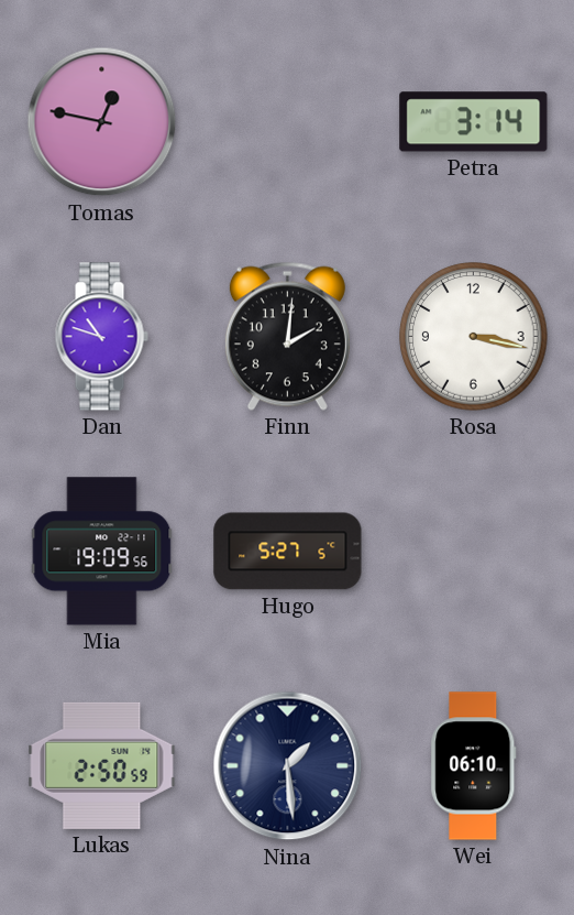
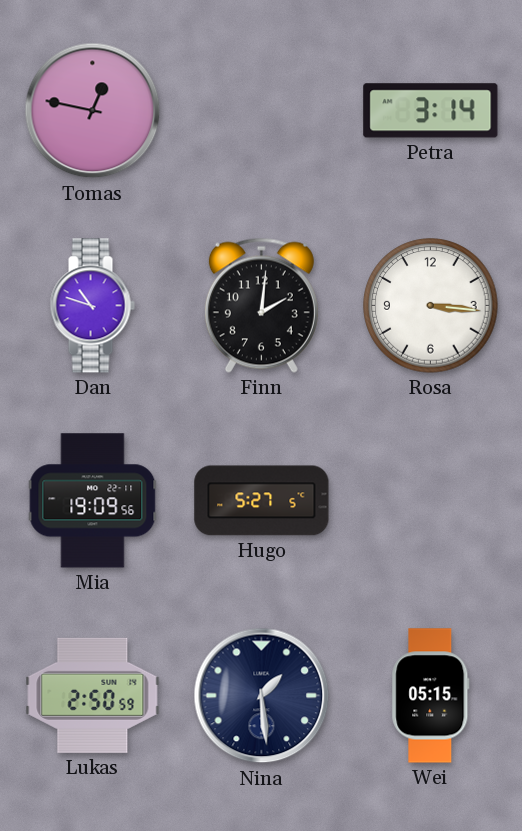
Rosa: 3:17 -> 3:16
Wei: 06:10 -> 05:15
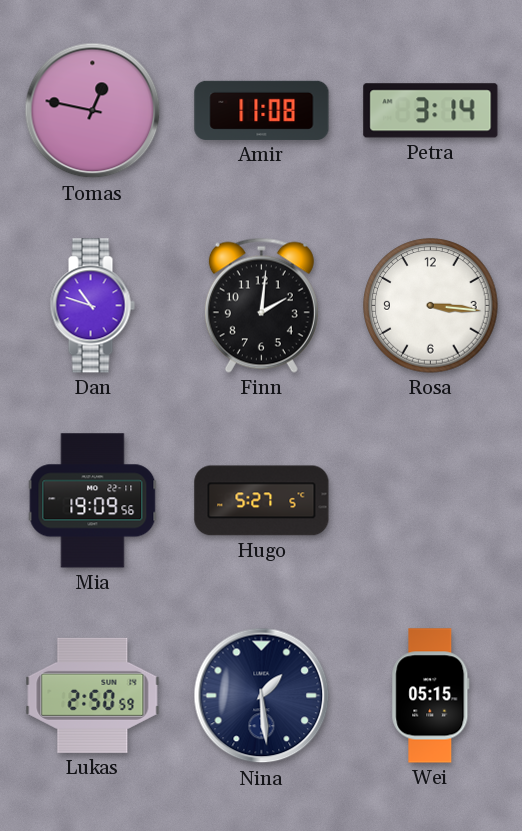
Amir: none -> 11:08
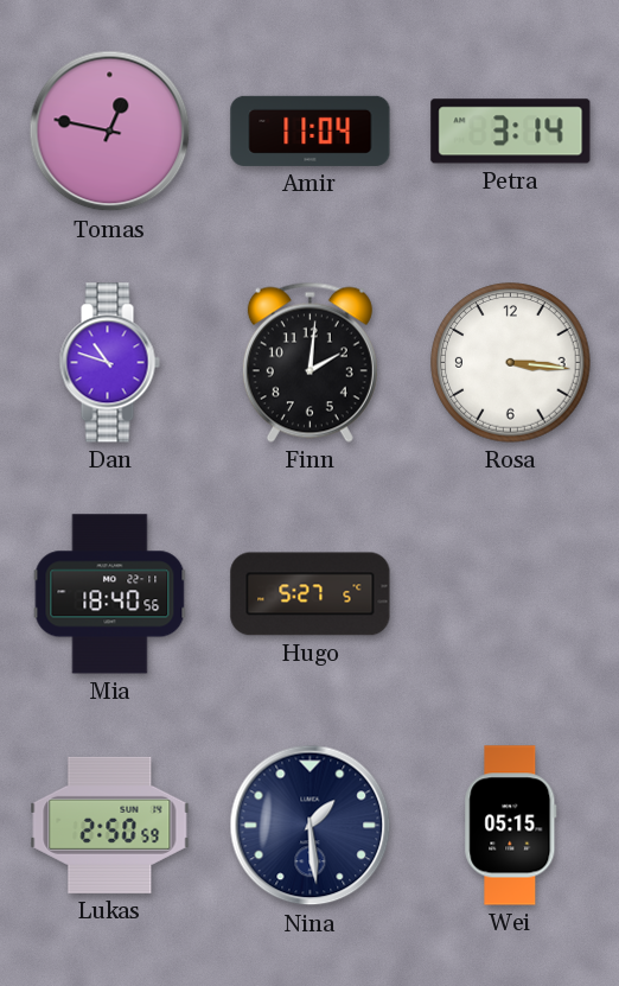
Amir: 11:08 -> 11:04
Mia: 19:09 -> 18:40
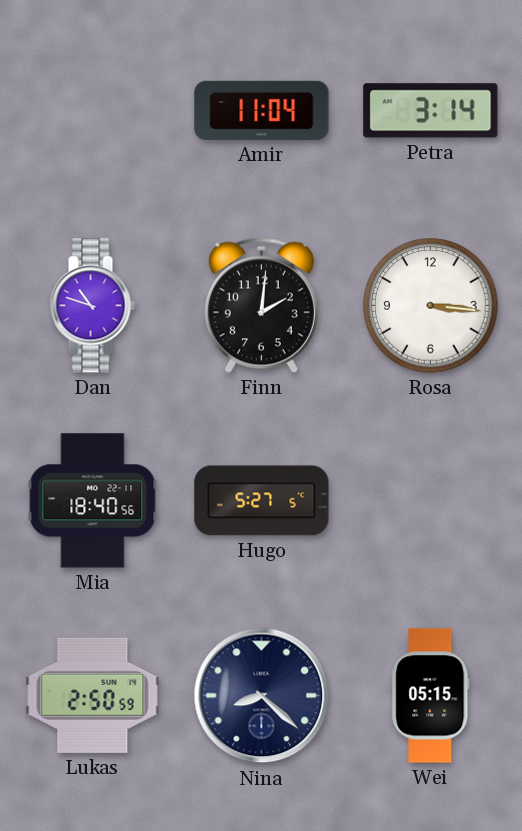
Tomas: 12:47 -> none
Nina: 1:29 -> 8:22
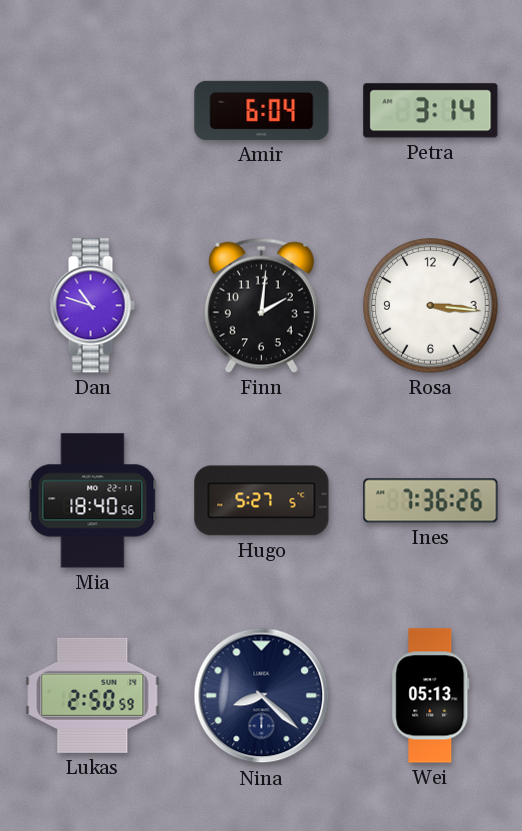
Amir: 11:04 -> 6:04
Ines: none -> 7:36
Wei: 05:15 -> 05:13
